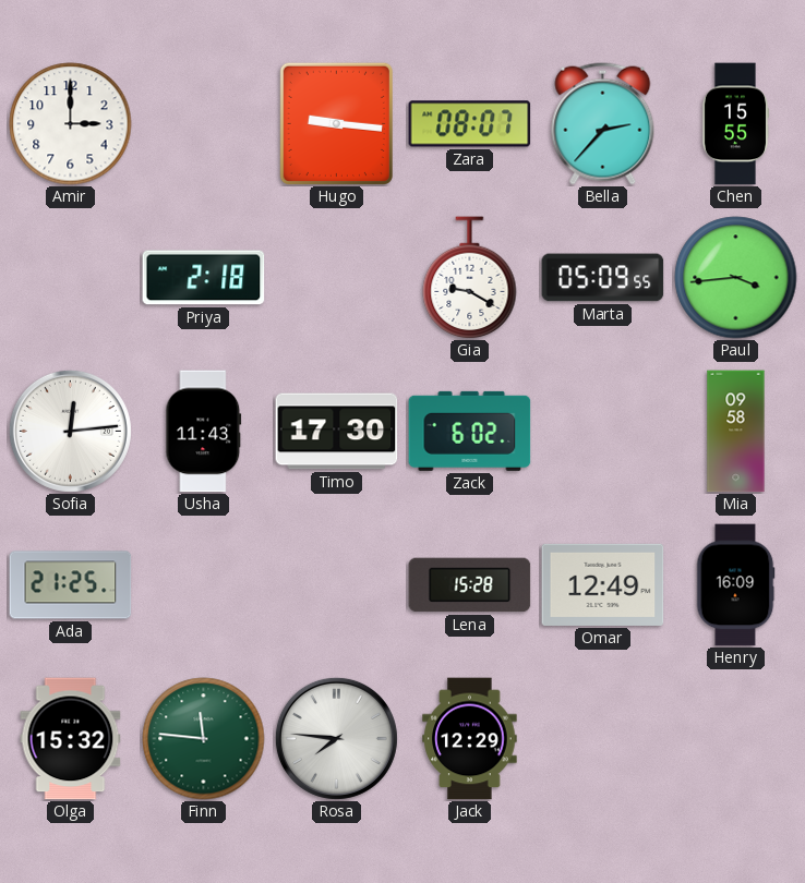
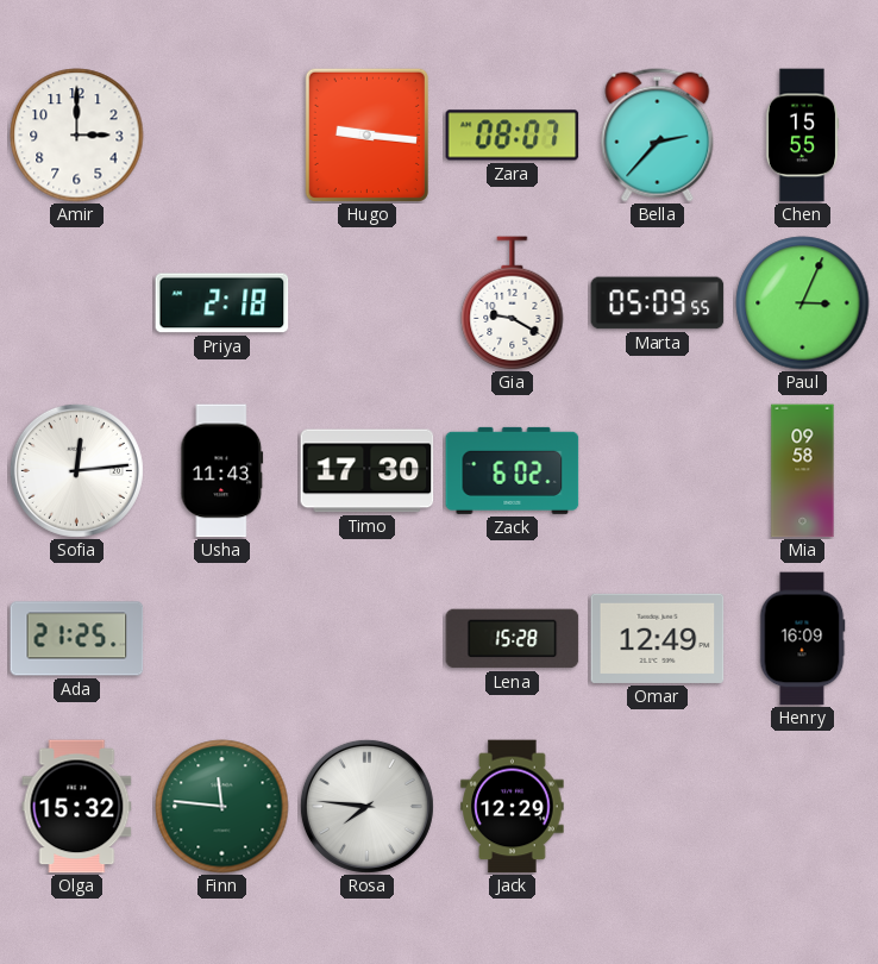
Paul: 3:44 -> 3:04
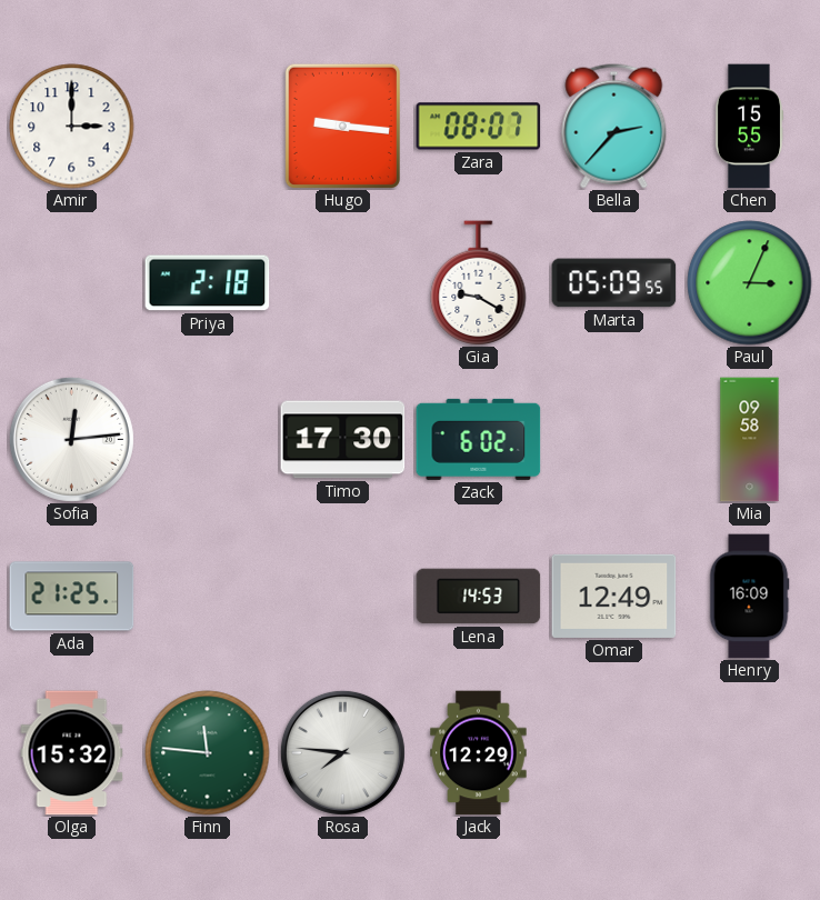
Usha: 11:43 -> none
Lena: 15:28 -> 14:53
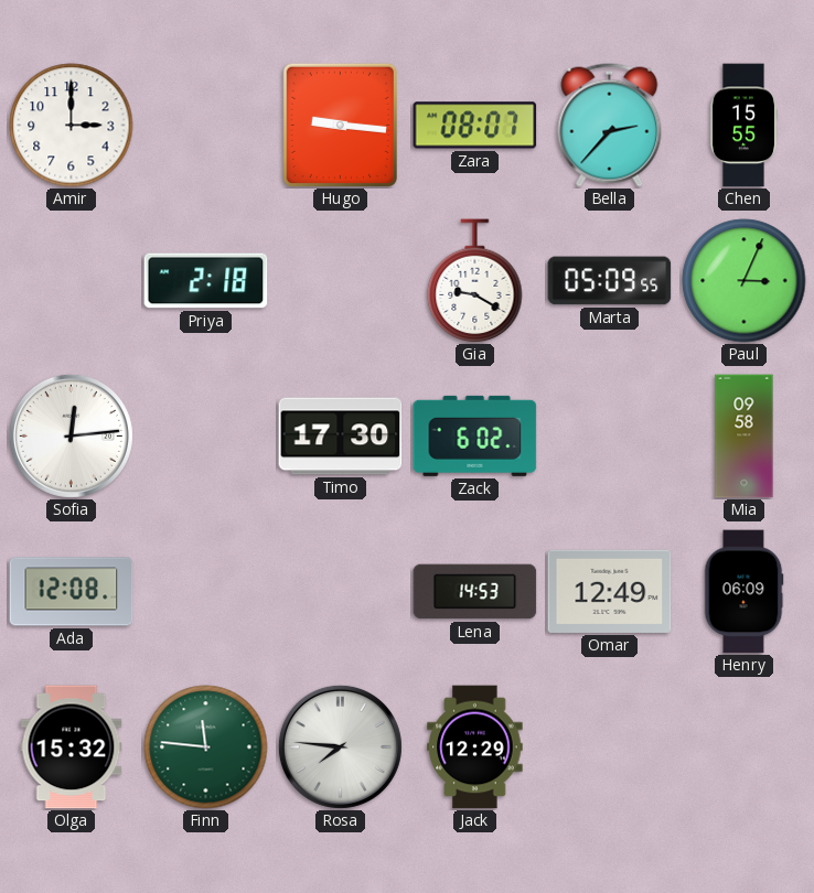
Ada: 21:25 -> 12:08
Henry: 16:09 -> 06:09
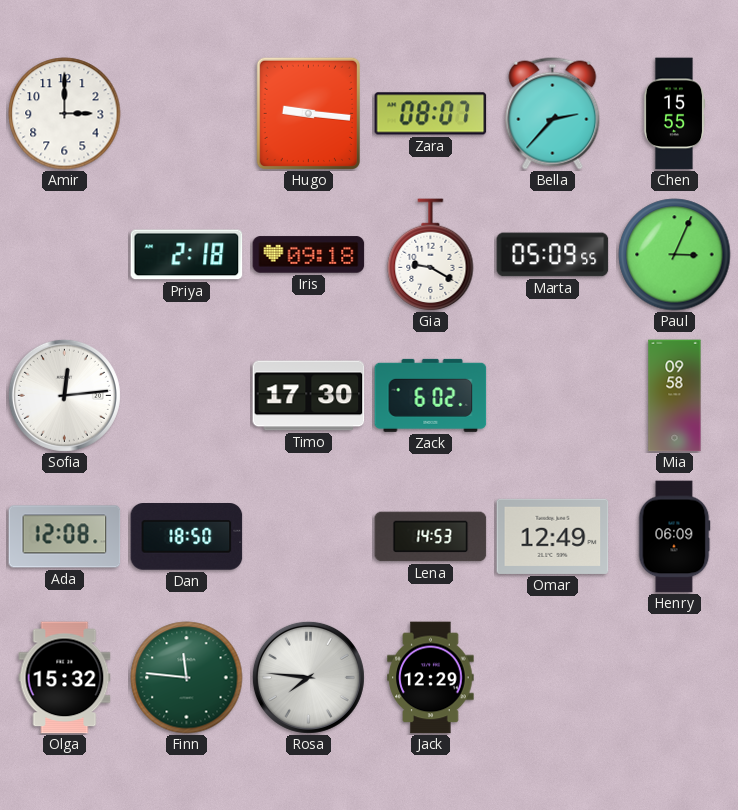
Iris: none -> 09:18
Dan: none -> 18:50
